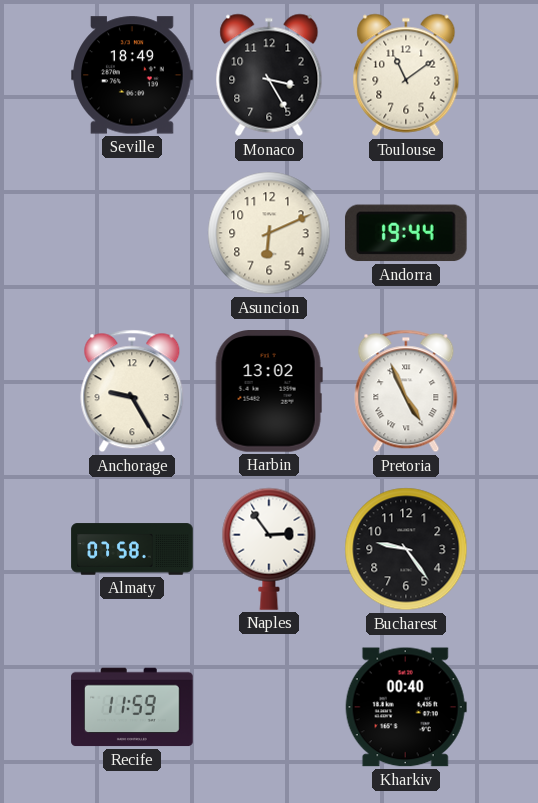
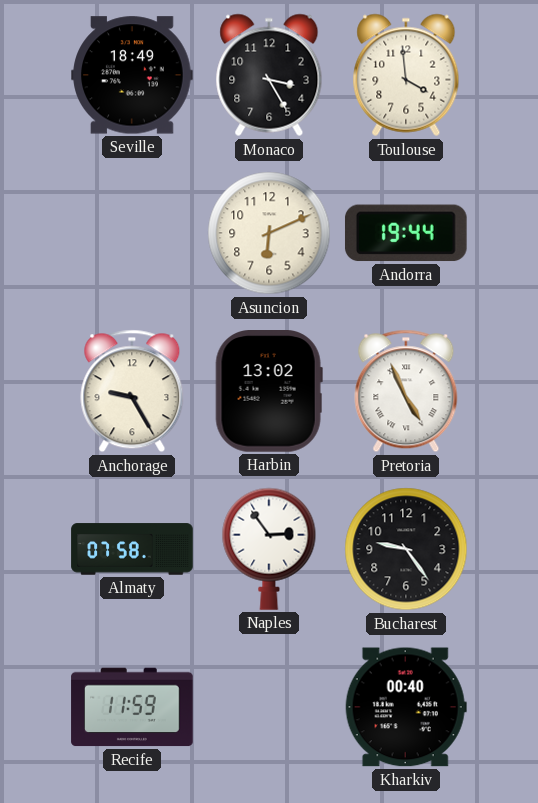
Toulouse: 11:09 -> 3:59
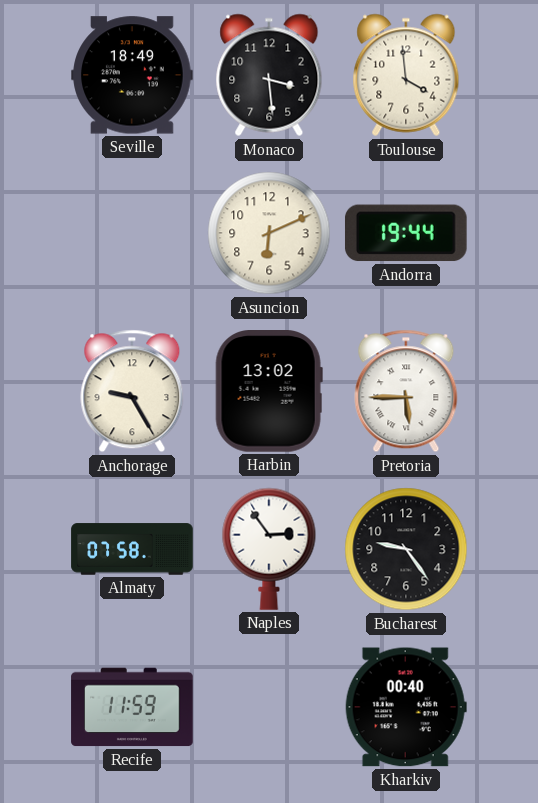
Monaco: 3:25 -> 3:29
Pretoria: 4:56 -> 5:45
